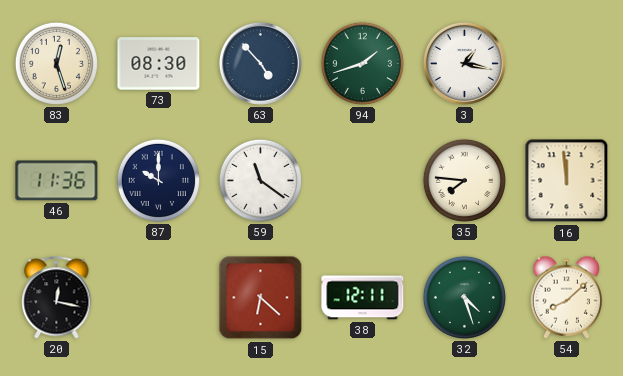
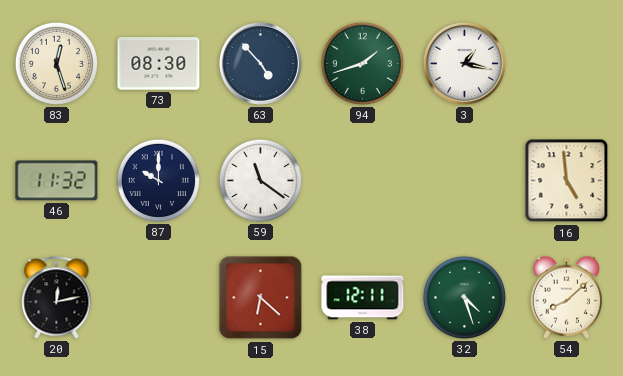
46: 11:36 -> 11:32
35: 7:46 -> none
16: 11:59 -> 4:59
20: 12:17 -> 12:13
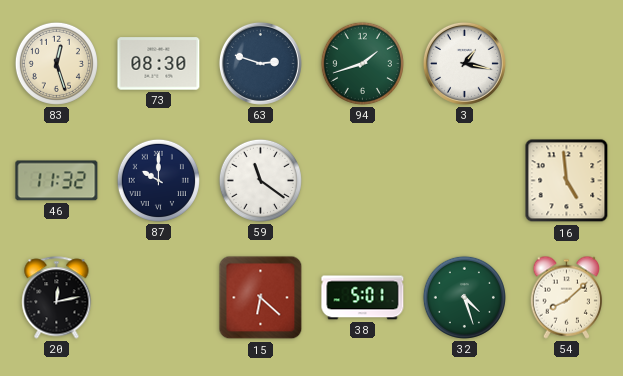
63: 4:53 -> 2:48
38: 12:11 -> 5:01
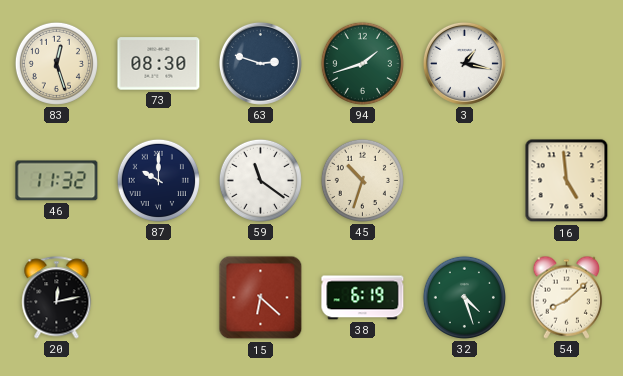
45: none -> 10:33
38: 5:01 -> 6:19
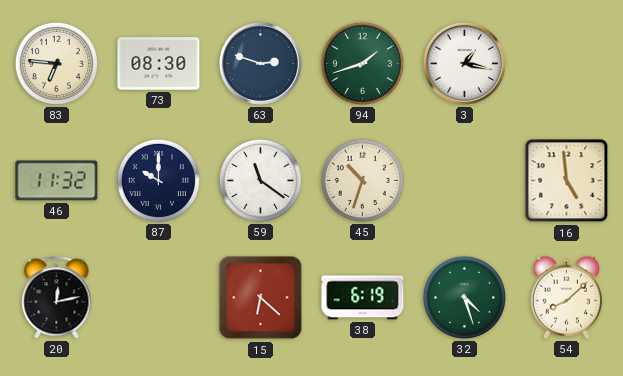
83: 12:27 -> 6:46
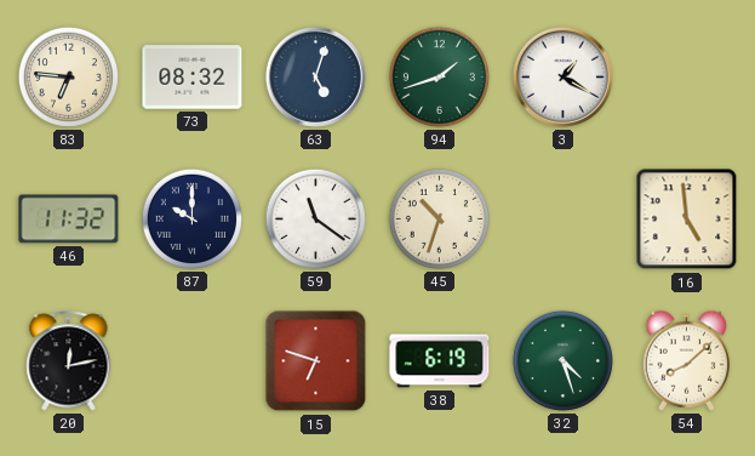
73: 08:30 -> 08:32
63: 2:48 -> 5:03
3: 1:17 -> 1:20
15: 6:22 -> 6:48
